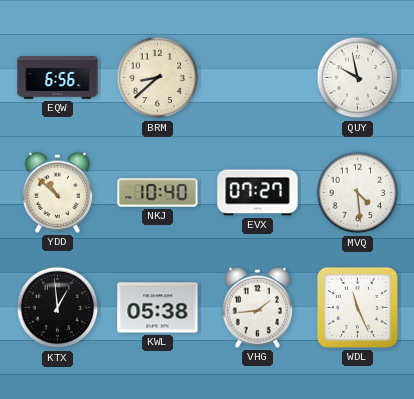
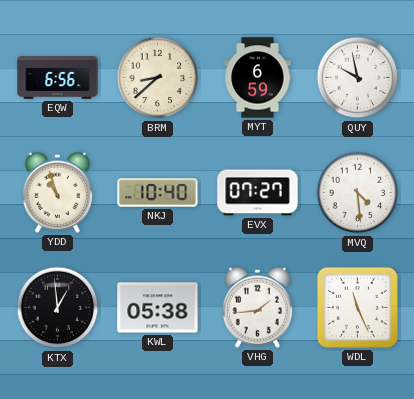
MYT: none -> 6:59
YDD: 10:52 -> 10:57
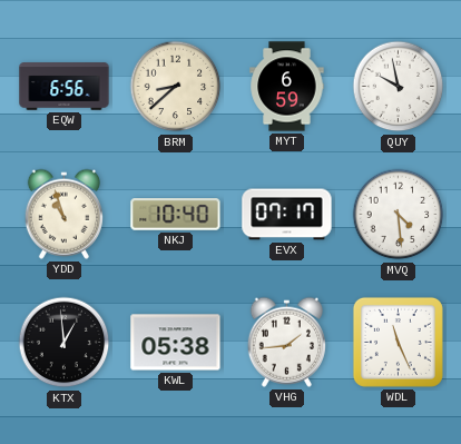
EVX: 07:27 -> 07:17
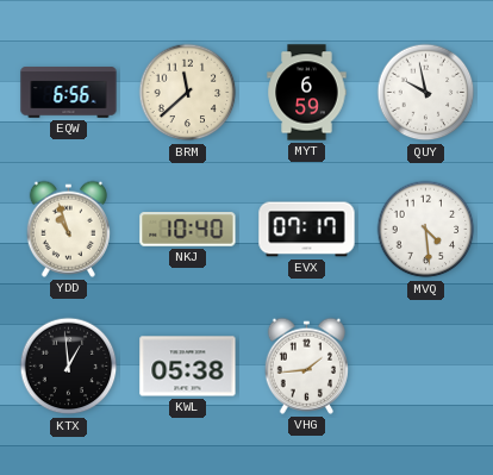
BRM: 8:38 -> 11:38
WDL: 11:26 -> none
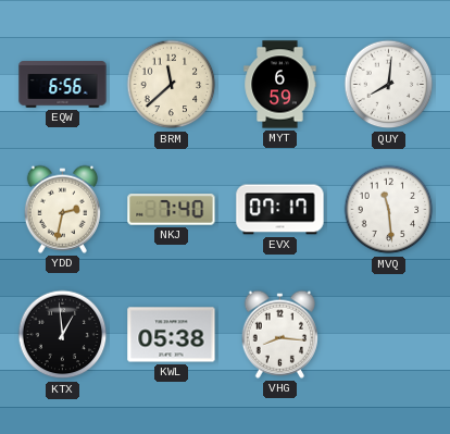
QUY: 9:58 -> 8:01
YDD: 10:57 -> 2:32
NKJ: 10:40 -> 7:40
MVQ: 4:29 -> 11:29
VHG: 1:44 -> 8:16
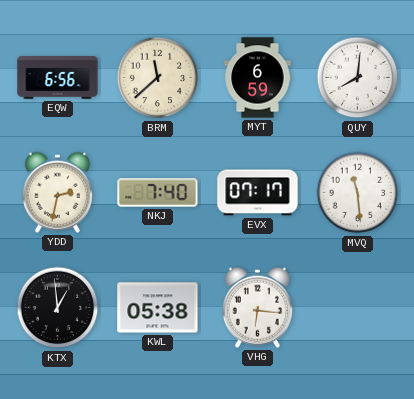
VHG: 8:16 -> 6:16
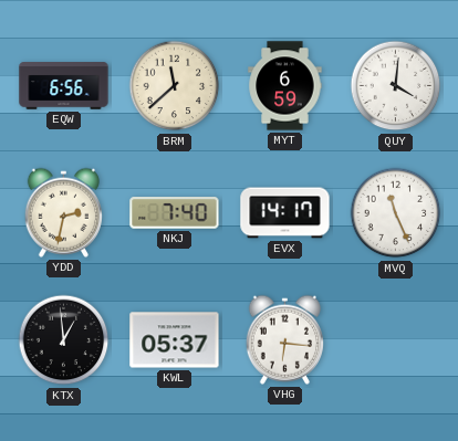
QUY: 8:01 -> 4:01
EVX: 07:17 -> 14:17
MVQ: 11:29 -> 11:26
KWL: 05:38 -> 05:37
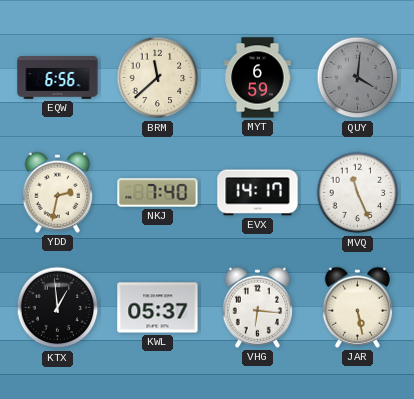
QUY dial: white -> grey
JAR: none -> 5:28
